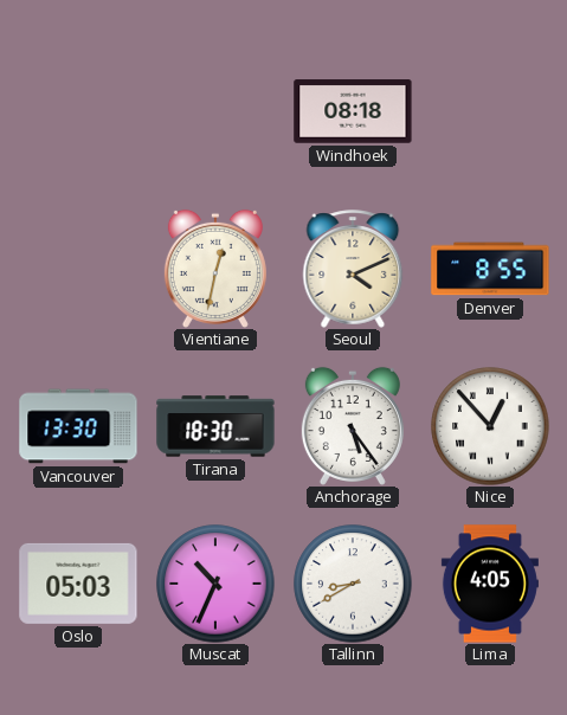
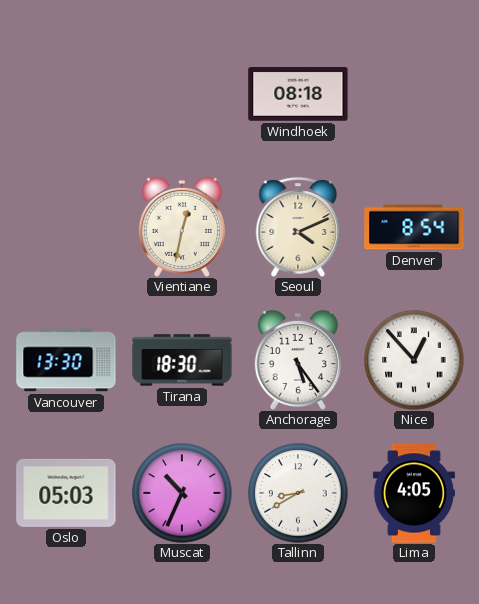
Denver: 8:55 -> 8:54
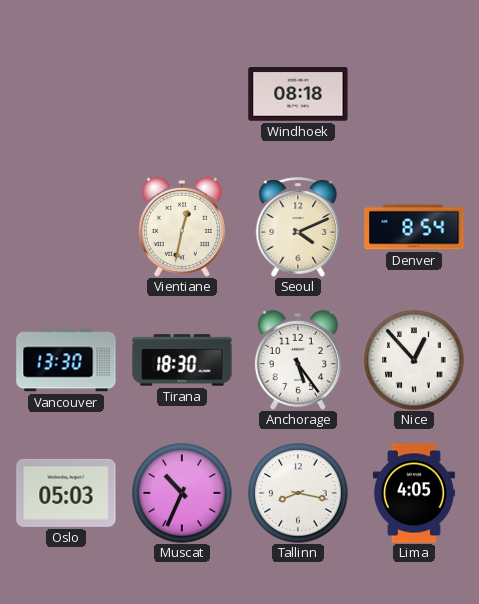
Tallinn: 8:40 -> 8:17
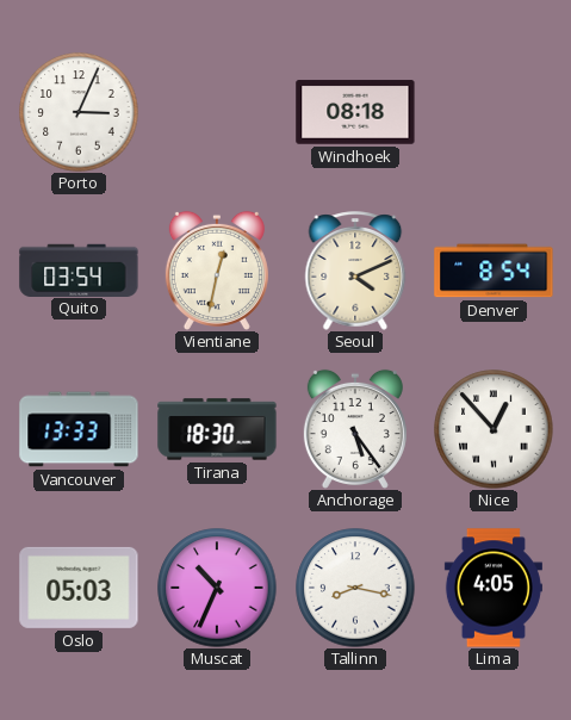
Porto: none -> 3:04
Quito: none -> 03:54
Vancouver: 13:30 -> 13:33
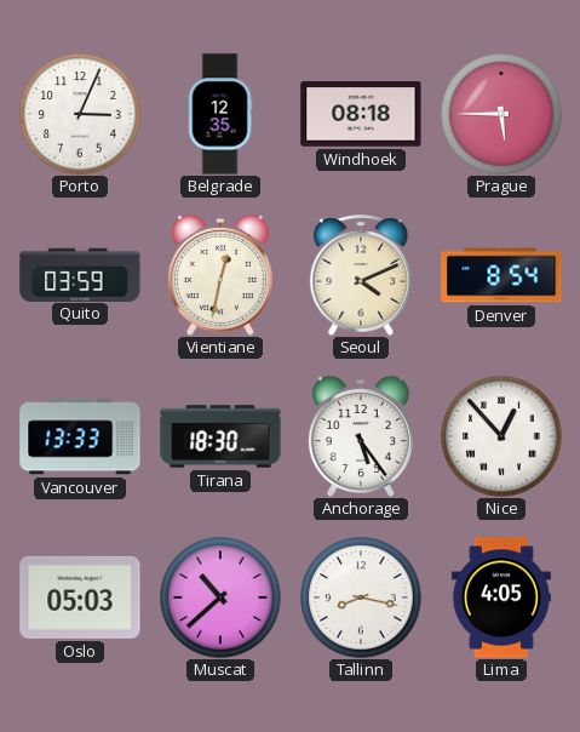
Belgrade: none -> 12:35
Prague: none -> 5:45
Quito: 03:54 -> 03:59
Muscat: 10:34 -> 10:38
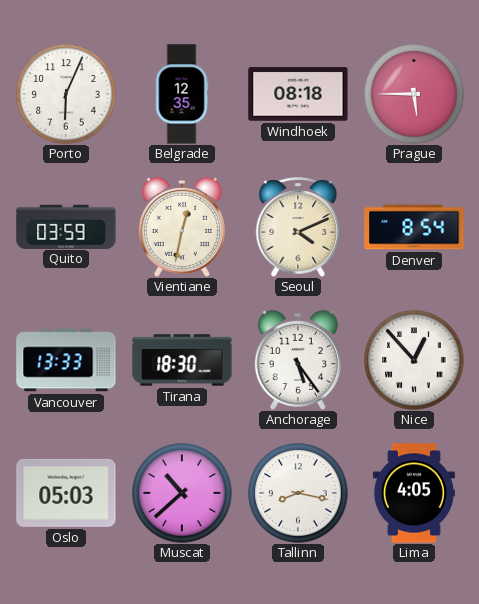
Porto: 3:04 -> 6:04
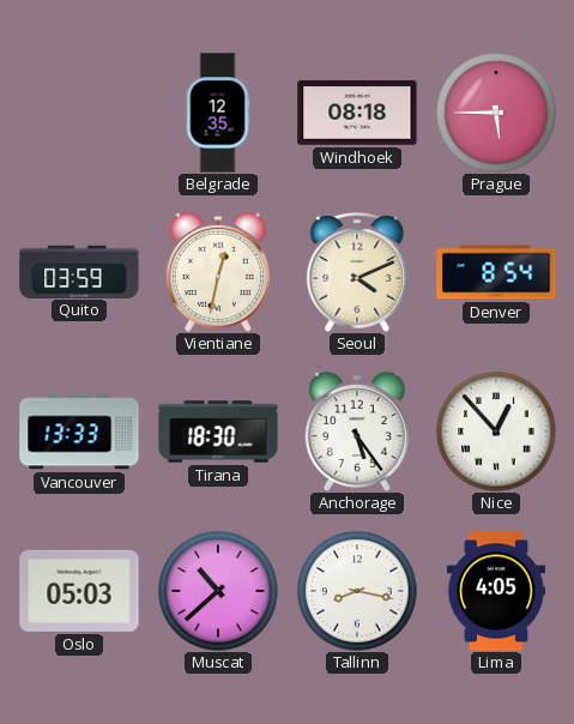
Porto: 6:04 -> none
